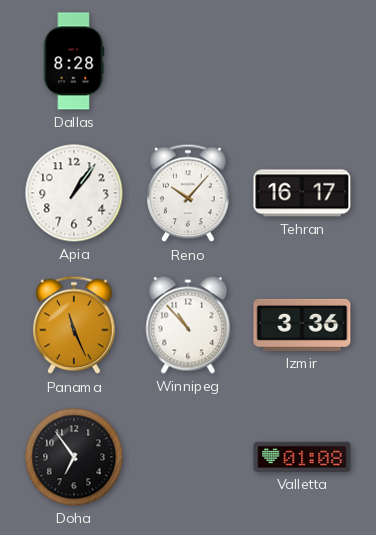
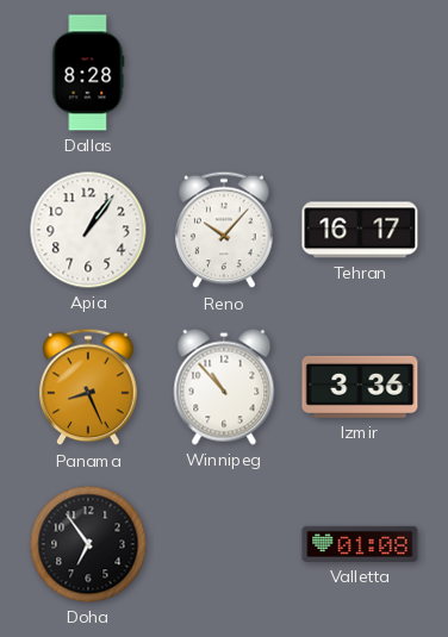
Panama: 11:26 -> 8:26
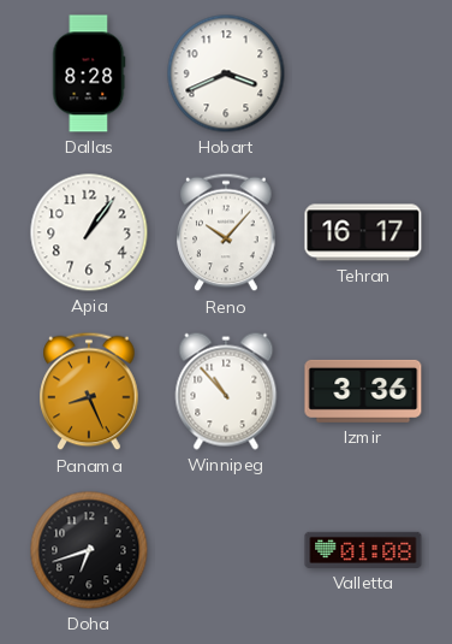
Hobart: none -> 3:41
Doha: 6:54 -> 6:42
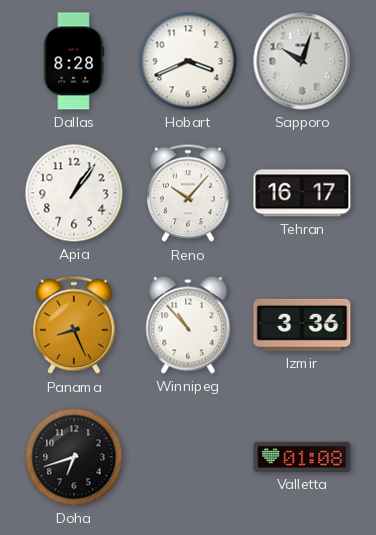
Sapporo: none -> 10:03
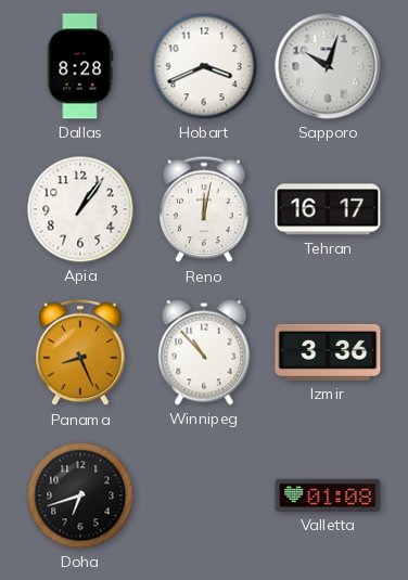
Reno: 10:07 -> 12:02
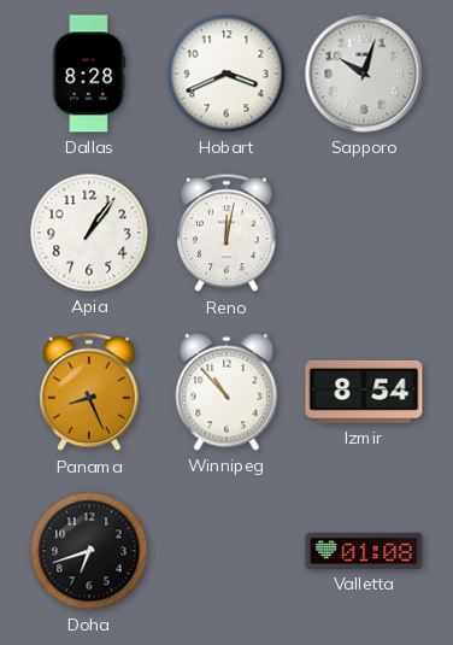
Tehran: 16:17 -> none
Izmir: 3:36 -> 8:54
